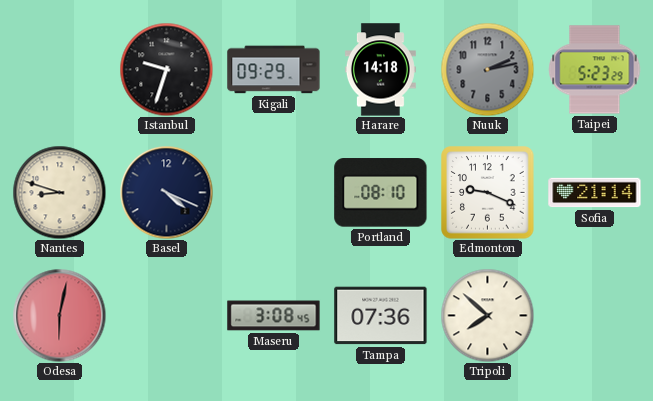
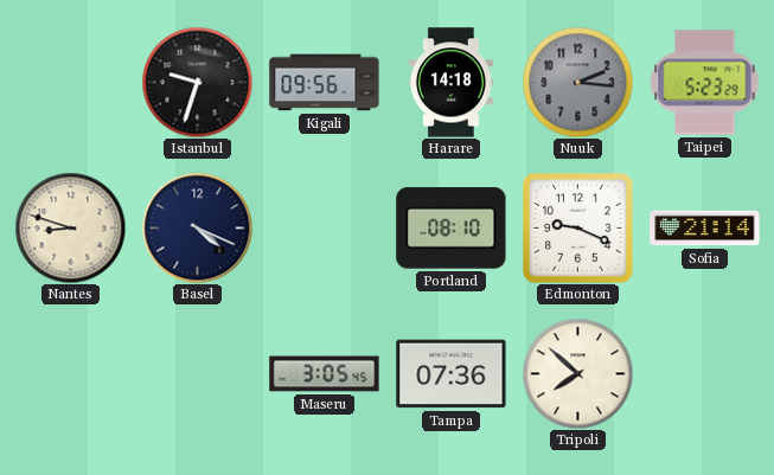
Kigali: 09:29 -> 09:56
Nuuk: 2:13 -> 2:16
Odesa: 6:02 -> none
Maseru: 3:08 -> 3:05
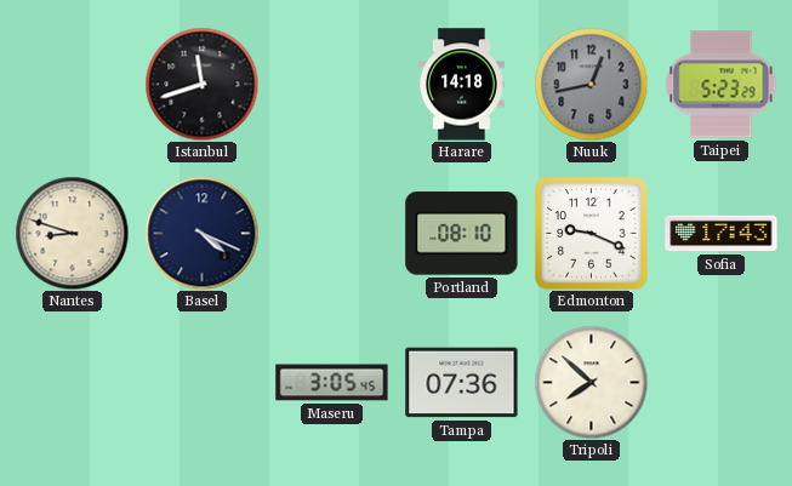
Istanbul: 9:33 -> 11:42
Kigali: 09:56 -> none
Nuuk: 2:16 -> 12:43
Sofia: 21:14 -> 17:43
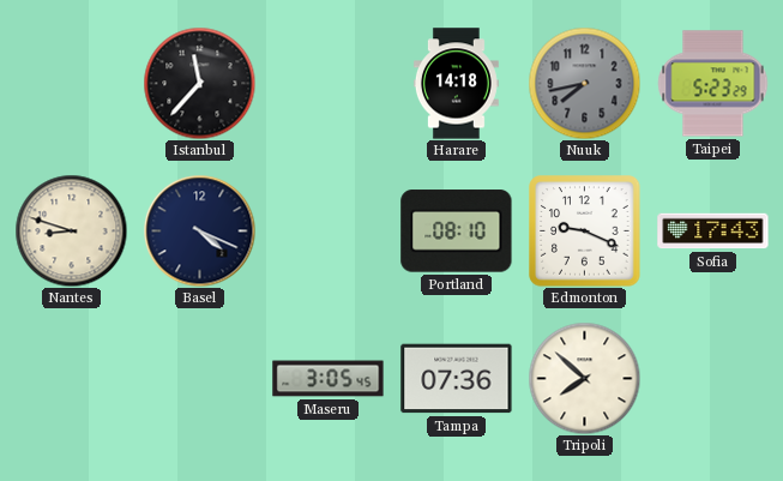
Istanbul: 11:42 -> 11:37
Nuuk: 12:43 -> 7:43
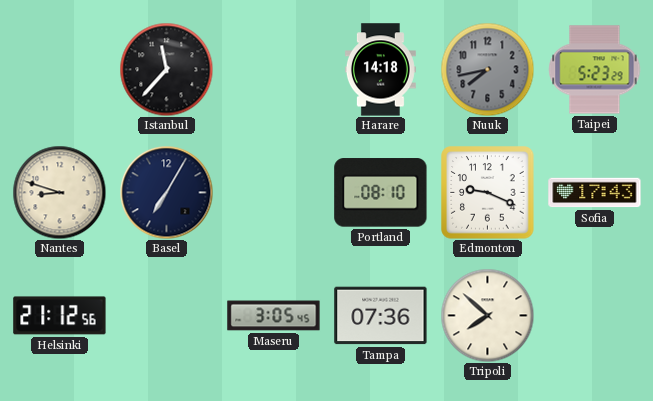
Basel: 4:19 -> 7:05
Helsinki: none -> 21:12
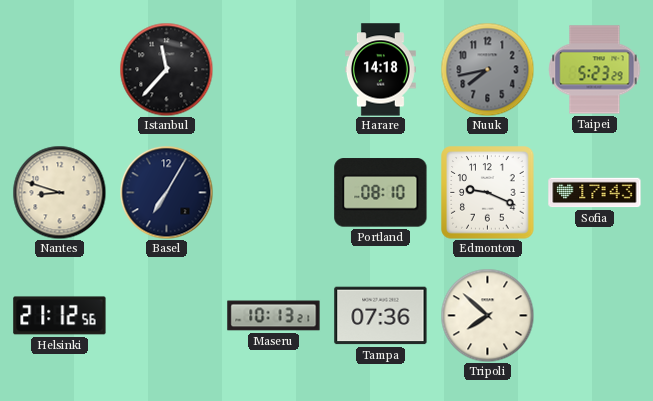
Maseru: 3:05 -> 10:13
